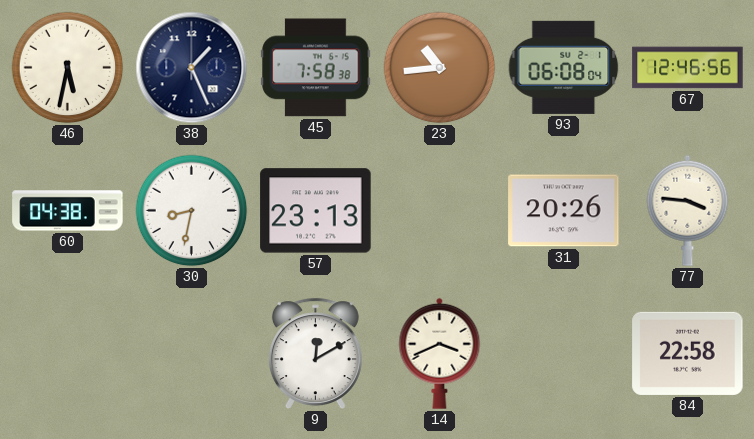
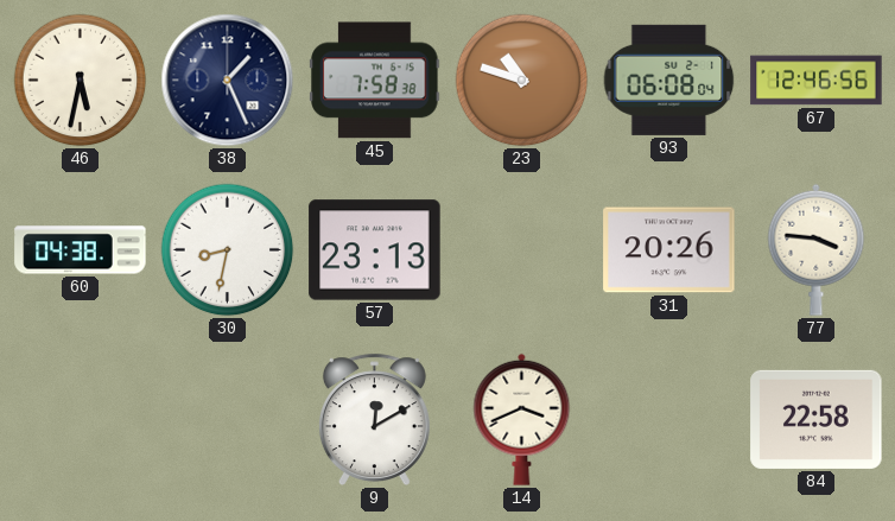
23: 10:44 -> 10:48
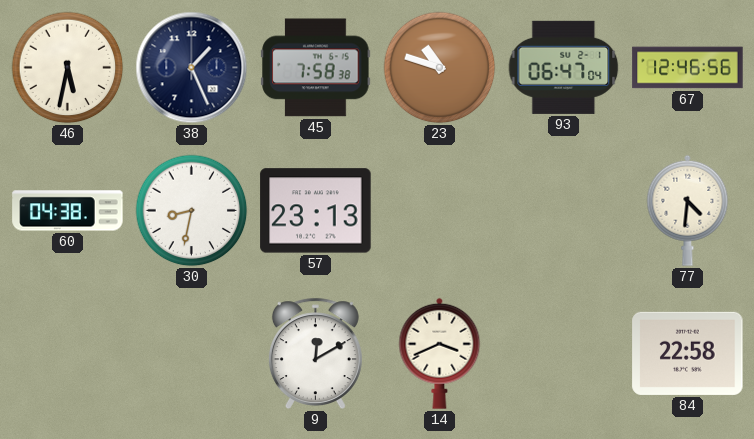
93: 06:08 -> 06:47
31: 20:26 -> none
77: 3:46 -> 4:31
